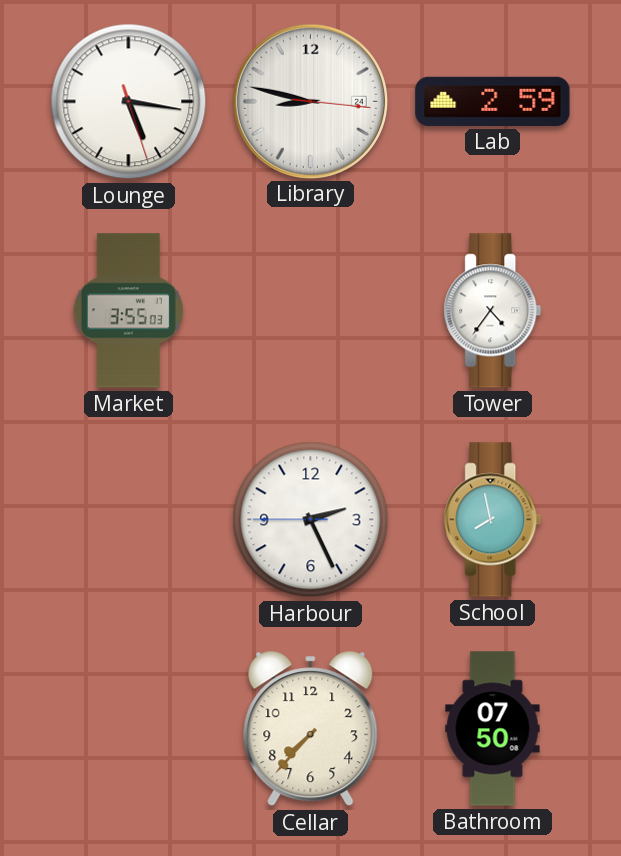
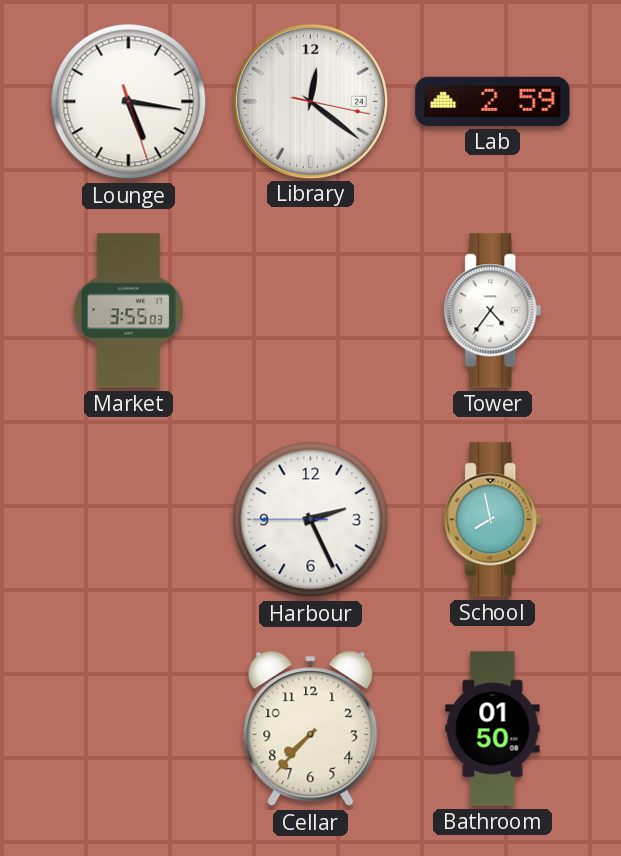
Library: 8:47 -> 12:21
Bathroom: 07:50 -> 01:50
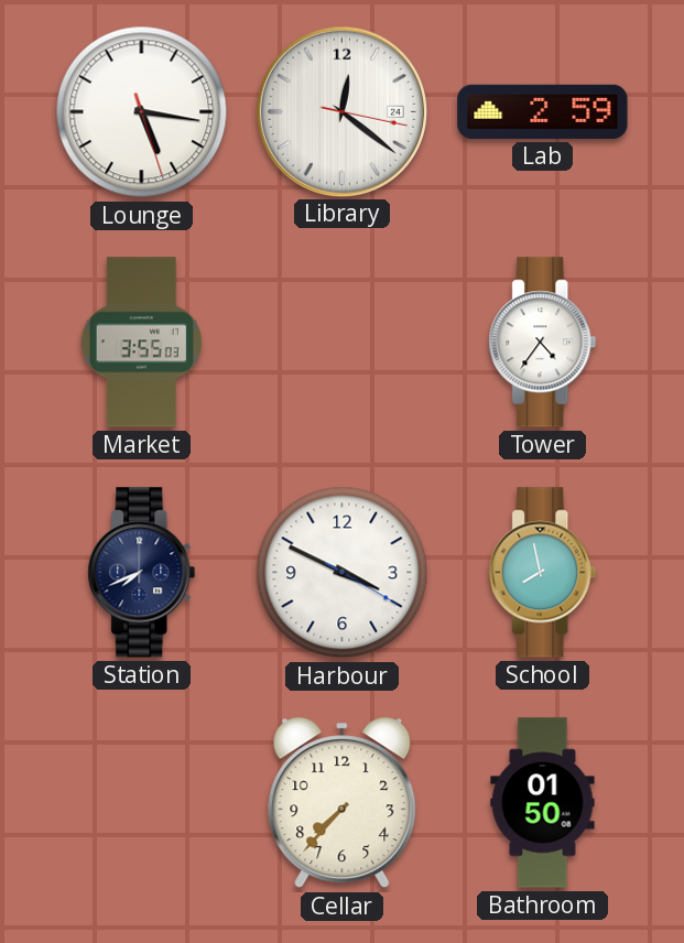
Station: none -> 7:41
Harbour: 2:25 -> 3:49
